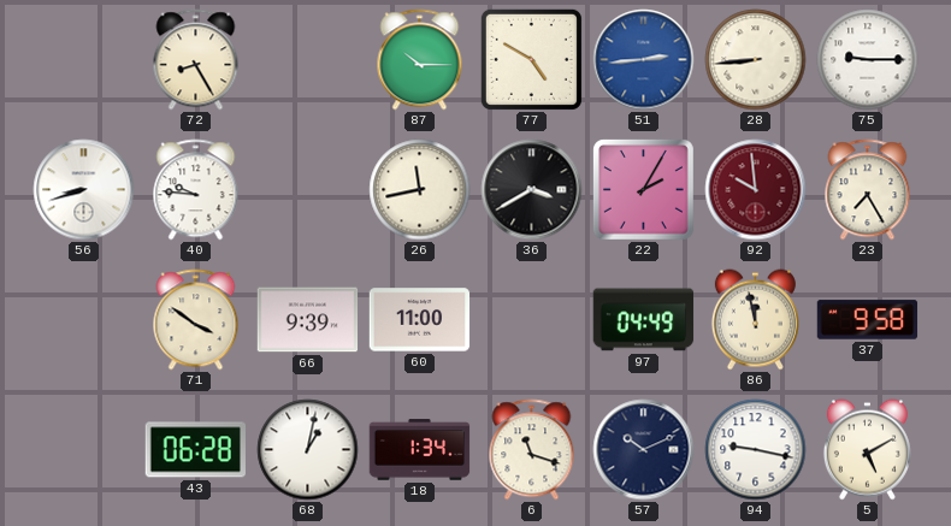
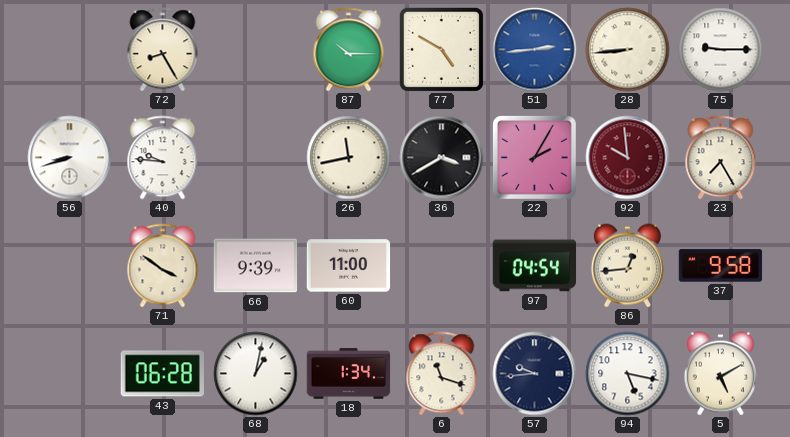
97: 04:49 -> 04:54
86: 11:58 -> 12:44
57: 10:11 -> 9:44
94: 9:17 -> 5:17
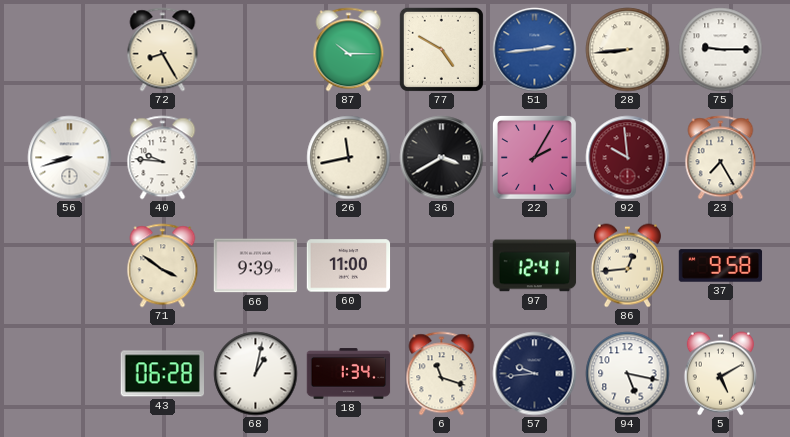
97: 04:54 -> 12:41
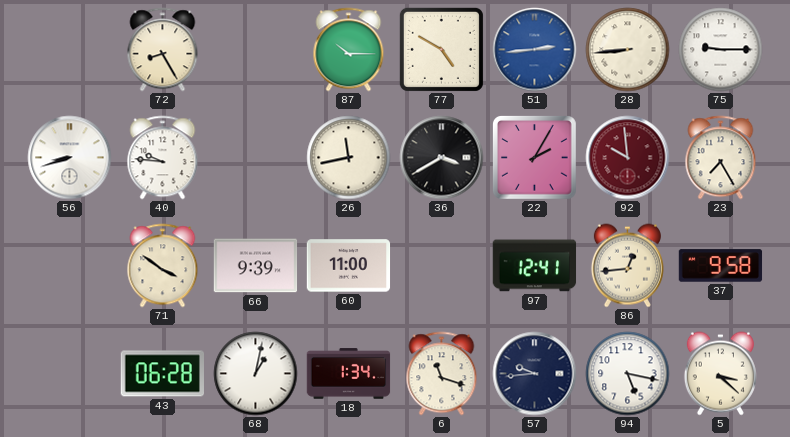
5: 5:10 -> 3:22
